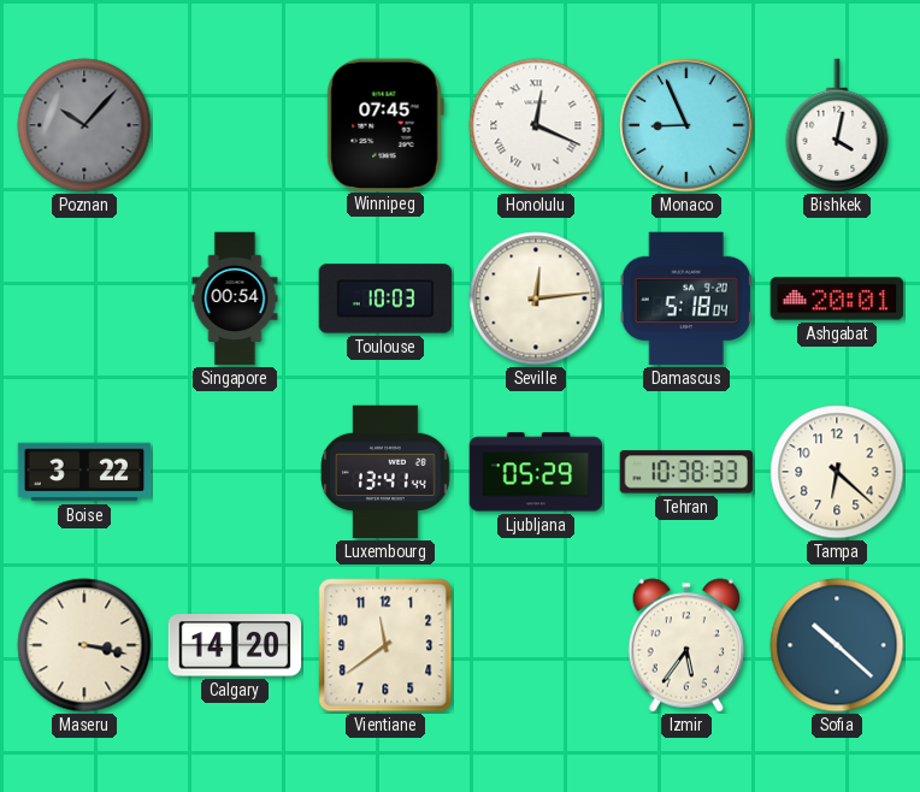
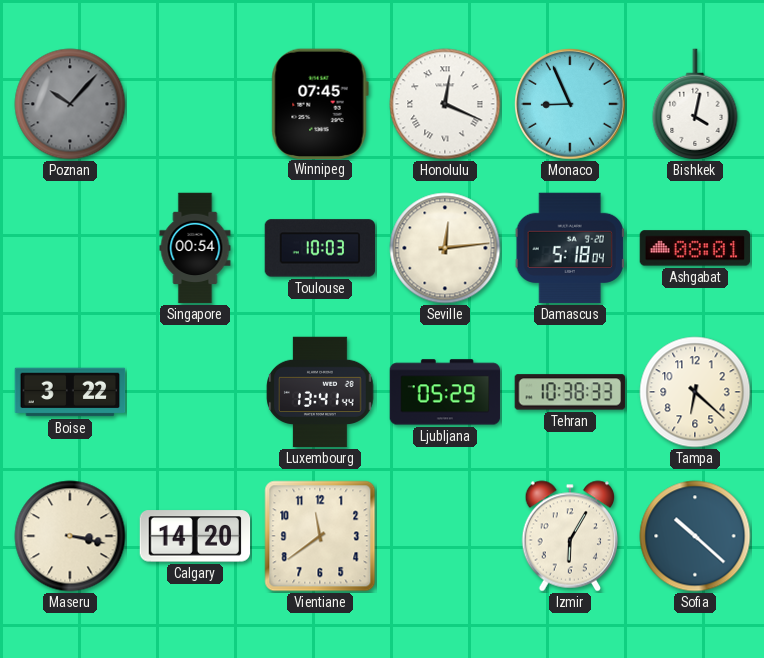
Ashgabat: 20:01 -> 08:01
Izmir: 5:36 -> 6:05
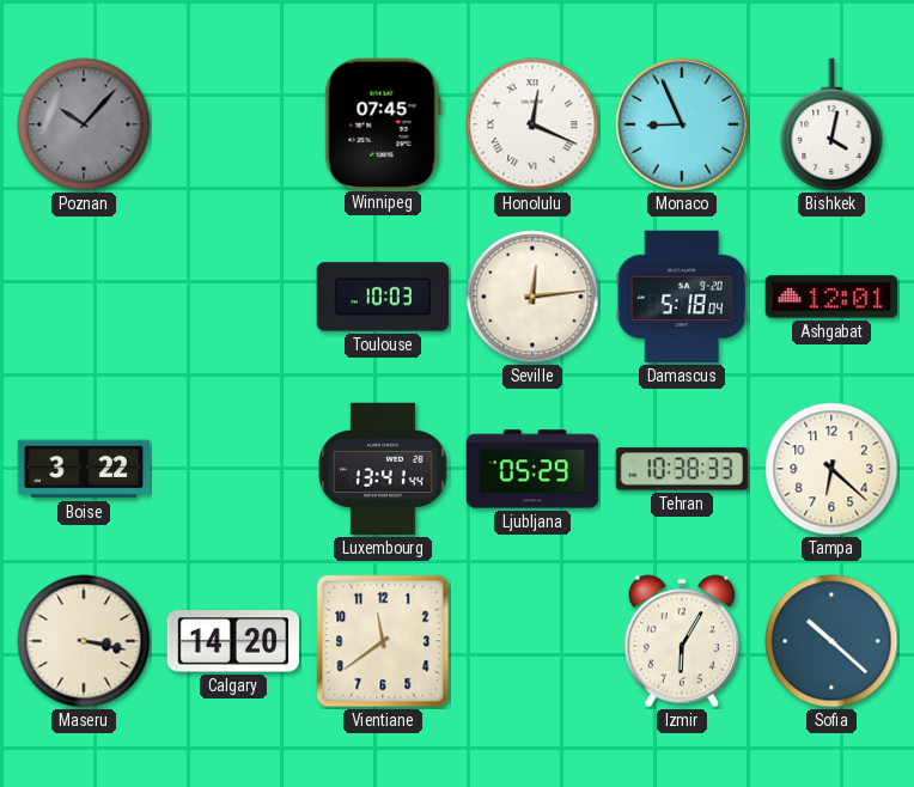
Singapore: 00:54 -> none
Ashgabat: 08:01 -> 12:01
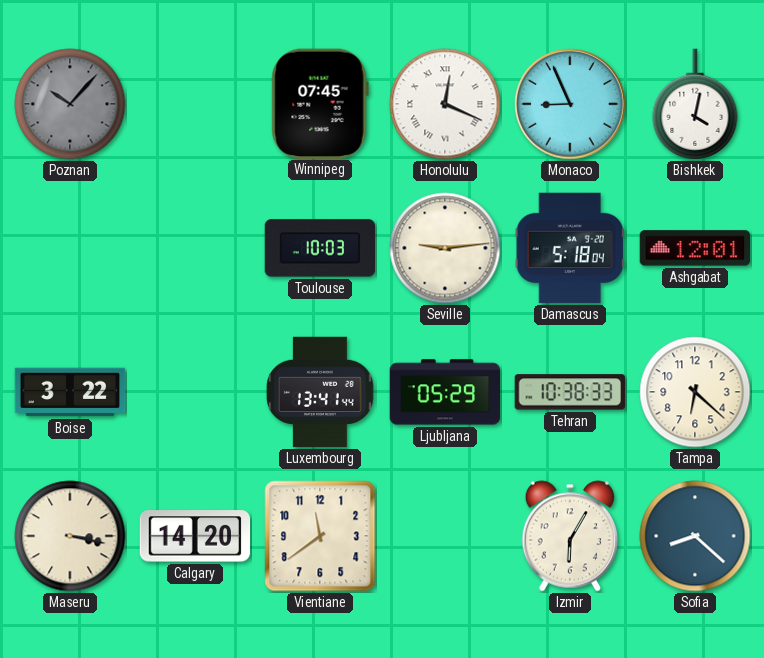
Seville: 12:14 -> 9:14
Sofia: 10:22 -> 8:22
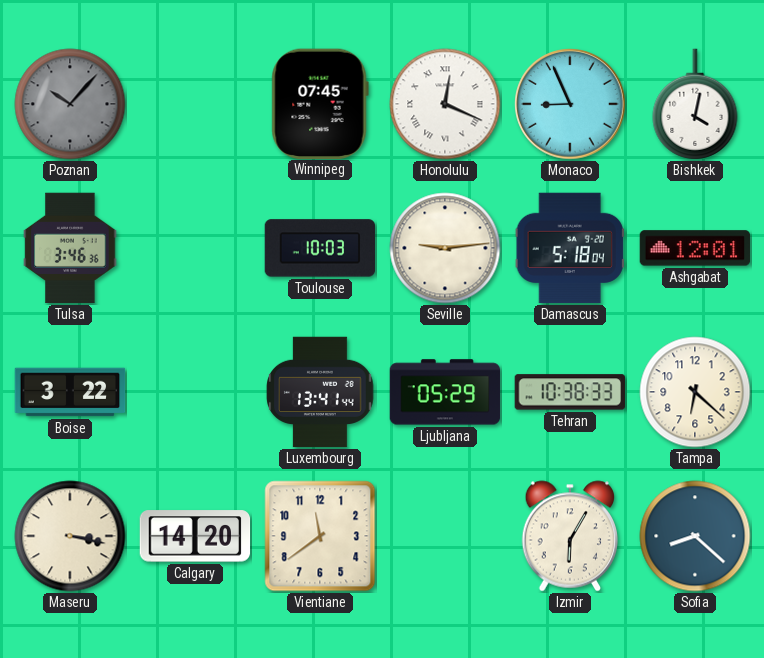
Tulsa: none -> 3:46
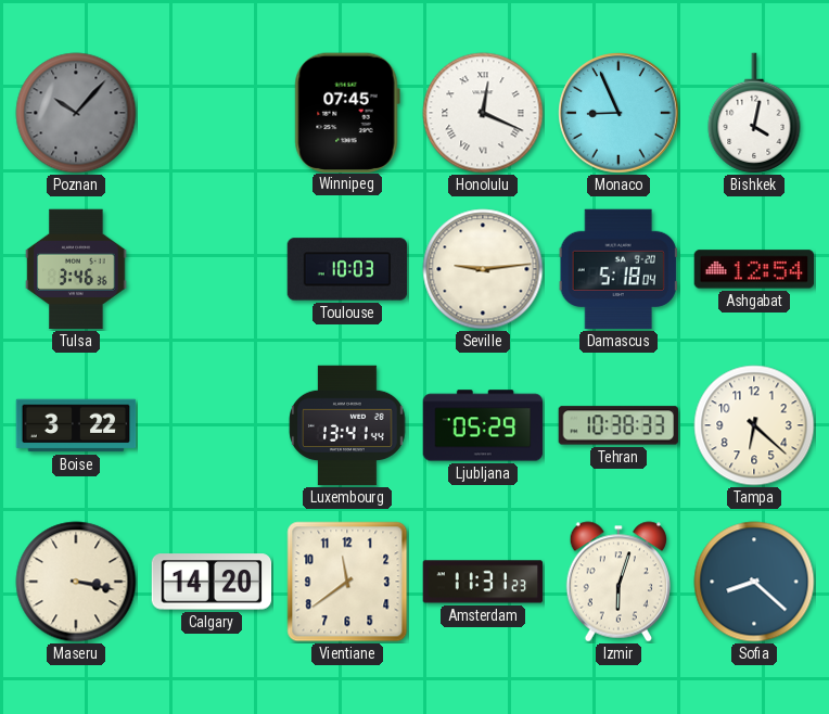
Ashgabat: 12:01 -> 12:54
Amsterdam: none -> 11:31
Izmir: 6:05 -> 6:03
